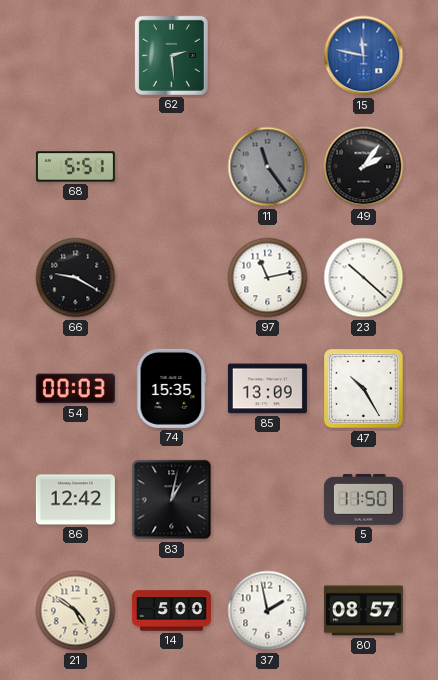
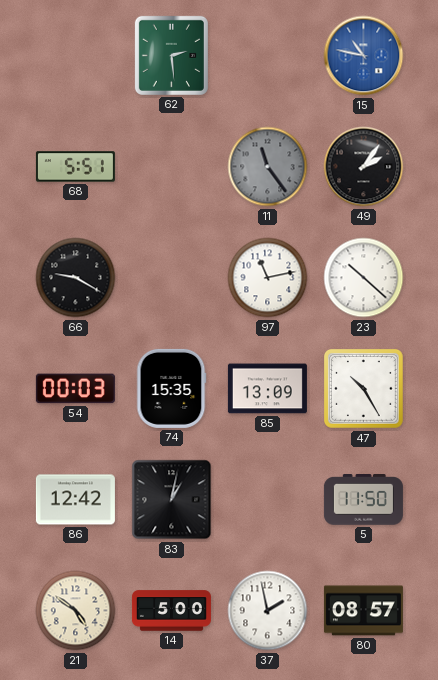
15: 11:47 -> 10:47
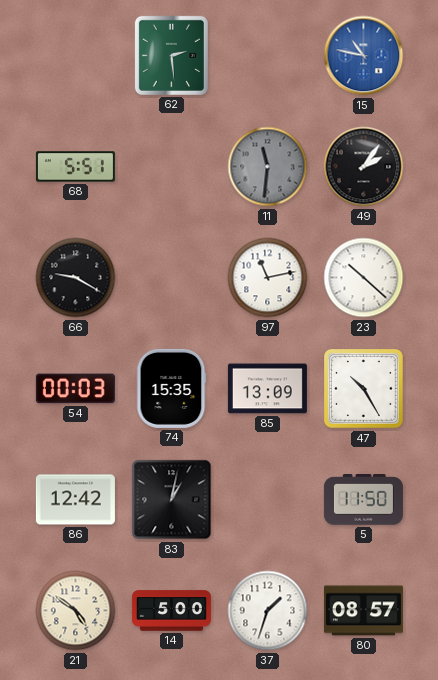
11: 11:24 -> 11:31
37: 1:58 -> 1:33
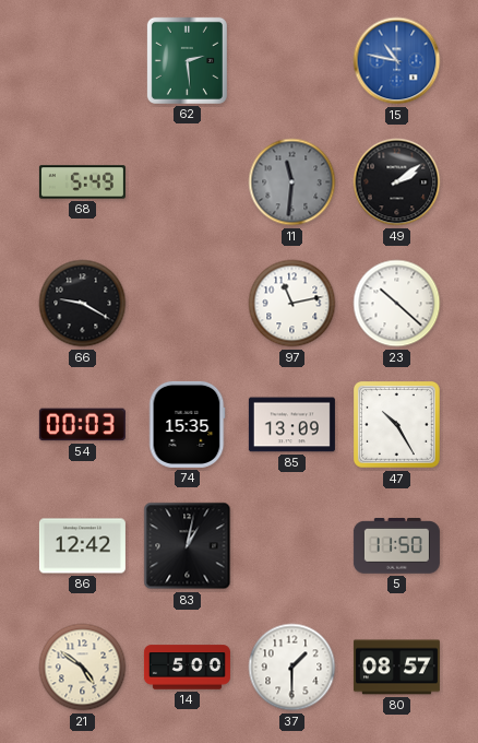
68: 5:51 -> 5:49
49: 2:06 -> 2:09
37: 1:33 -> 1:30
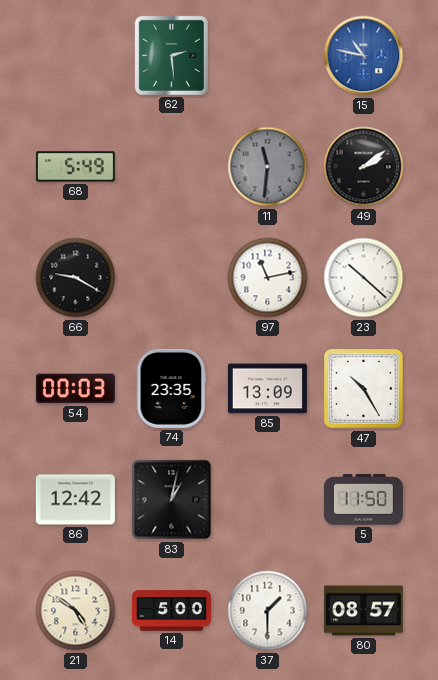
74: 15:35 -> 23:35
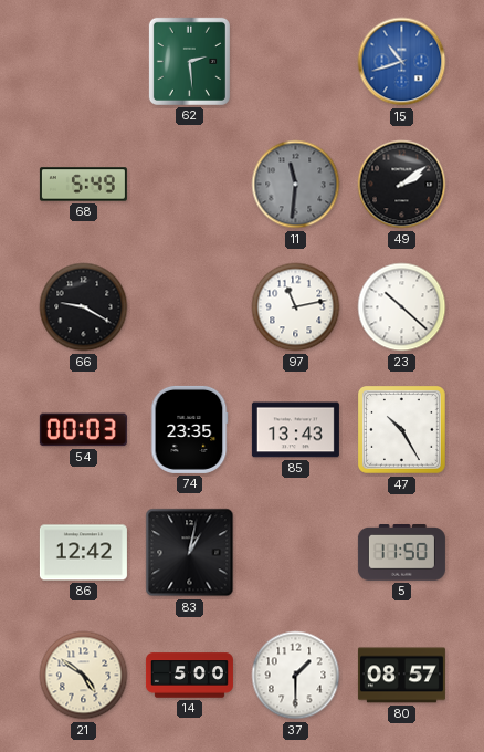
15: 10:47 -> 10:42
85: 13:09 -> 13:43
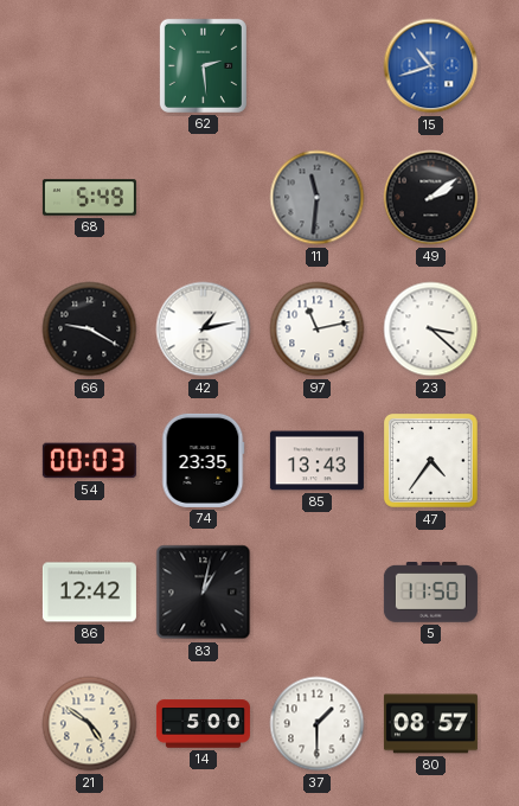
42: none -> 1:13
23: 10:22 -> 3:22
47: 10:25 -> 4:36
